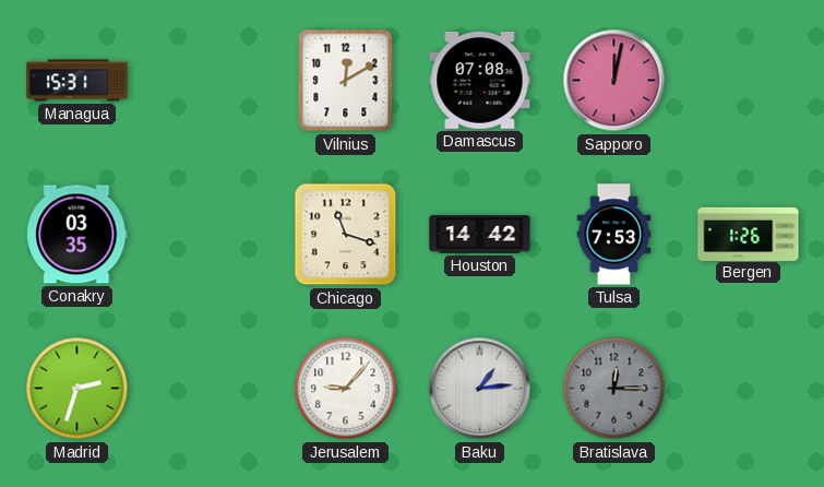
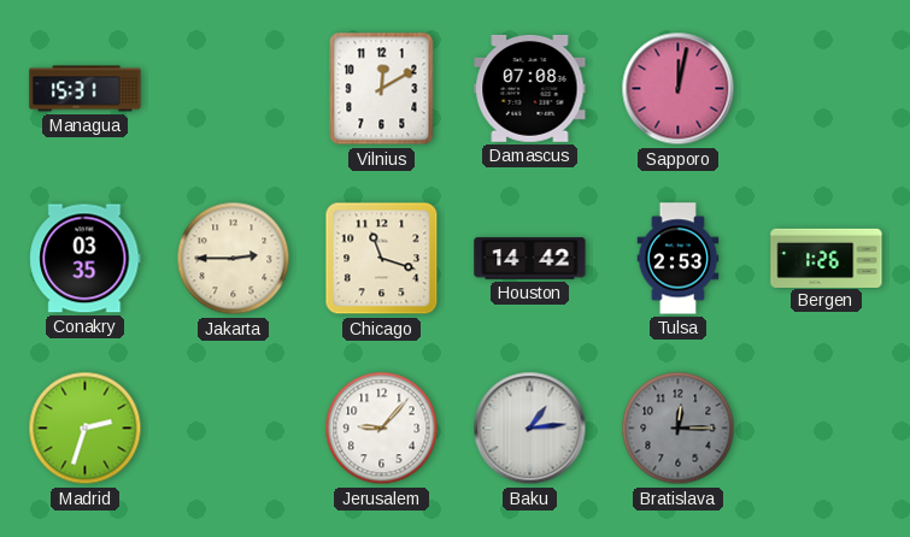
Jakarta: none -> 2:45
Tulsa: 7:53 -> 2:53
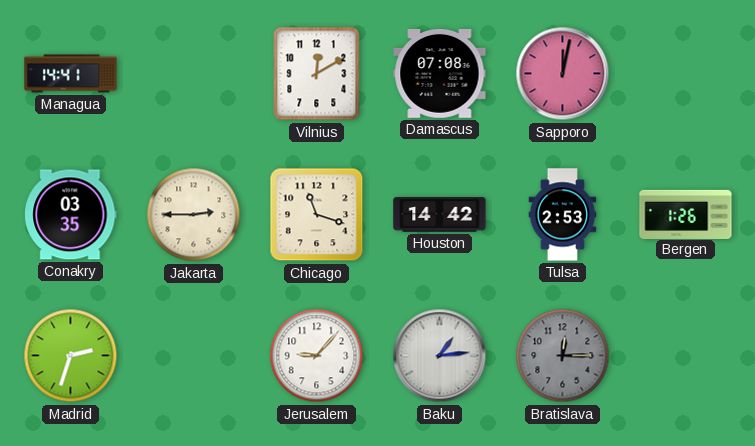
Managua: 15:31 -> 14:41
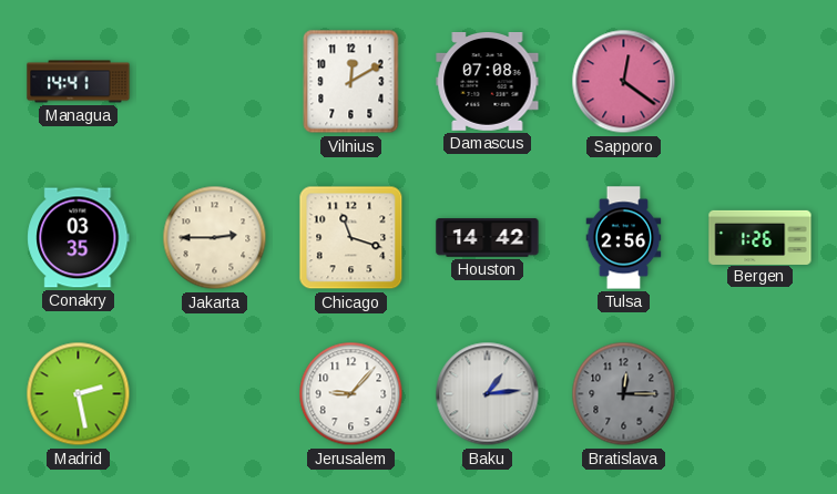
Sapporo: 12:02 -> 12:21
Tulsa: 2:53 -> 2:56
Madrid: 2:33 -> 2:28
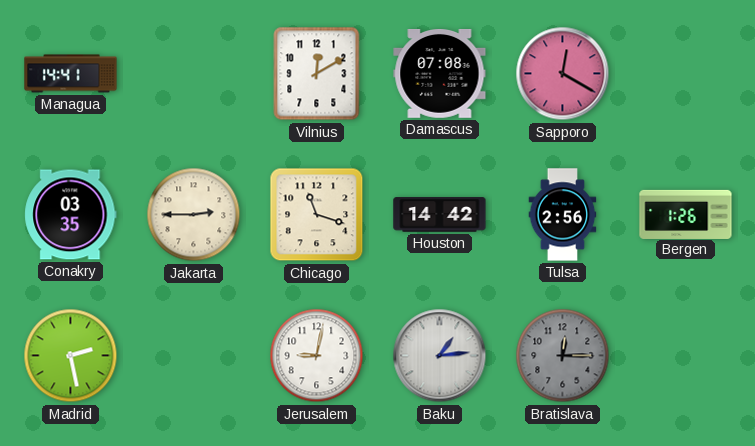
Sapporo: 12:21 -> 12:20
Jerusalem: 9:07 -> 9:02
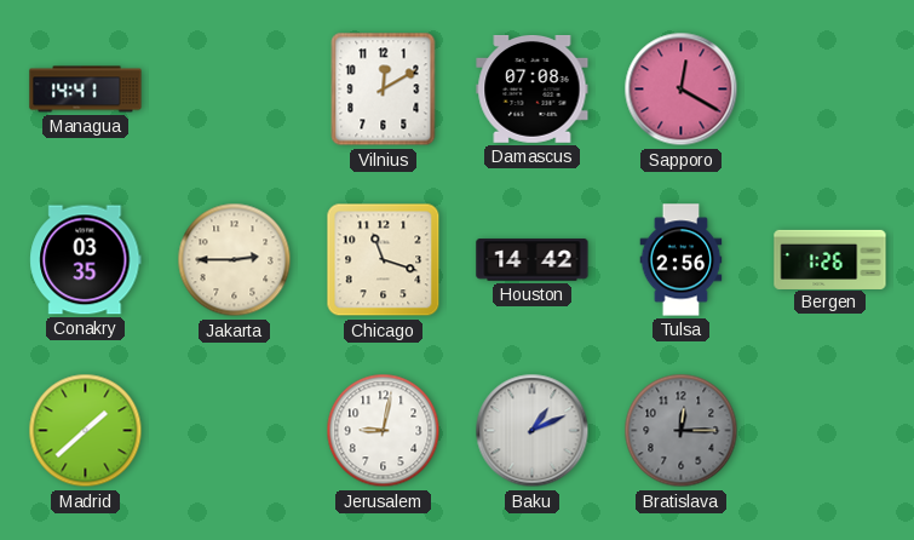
Madrid: 2:28 -> 1:38
Baku: 1:14 -> 1:11
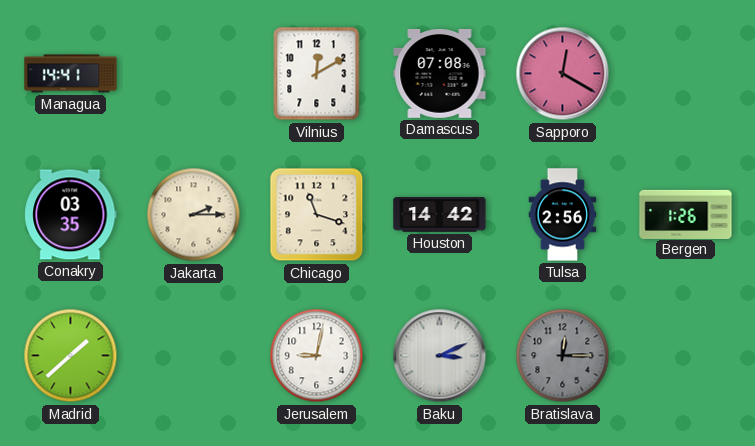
Jakarta: 2:45 -> 2:15
Baku: 1:11 -> 3:11
